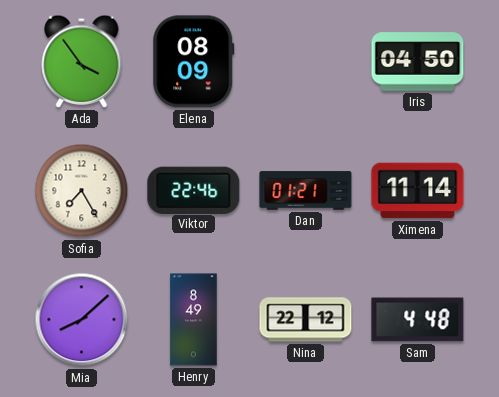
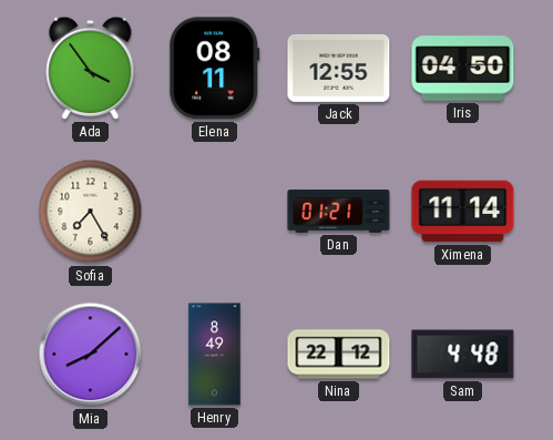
Elena: 08:09 -> 08:11
Jack: none -> 12:55
Viktor: 22:46 -> none
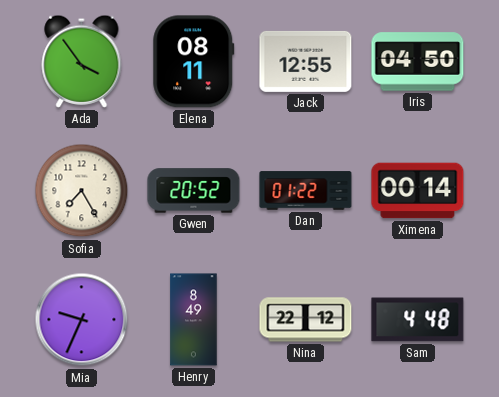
Gwen: none -> 20:52
Dan: 01:21 -> 01:22
Ximena: 11:14 -> 00:14
Mia: 8:08 -> 9:34
